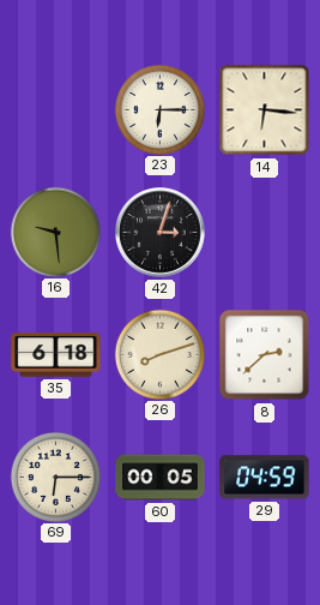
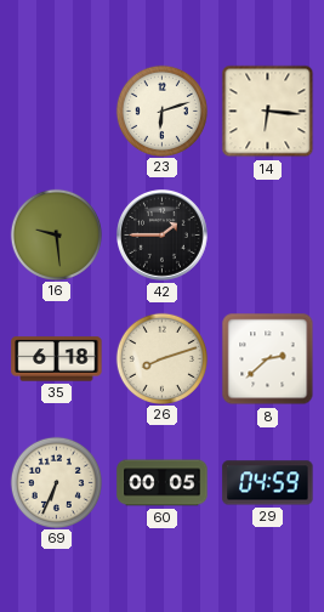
23: 6:15 -> 6:12
42: 3:03 -> 1:45
69: 6:15 -> 6:34
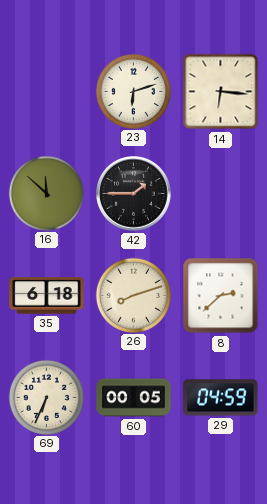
16: 9:29 -> 11:52
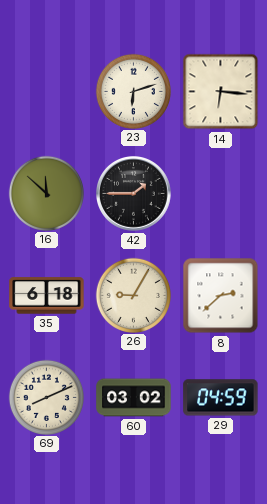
26: 8:12 -> 9:05
69: 6:34 -> 8:11
60: 00:05 -> 03:02
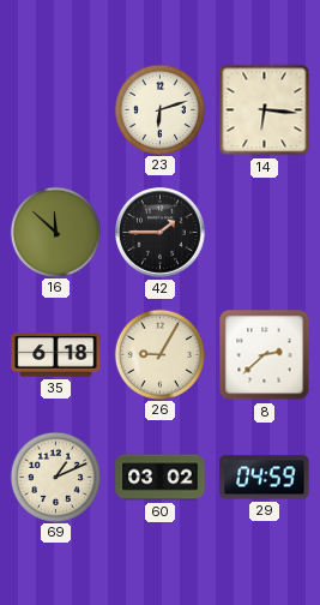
69: 8:11 -> 1:11
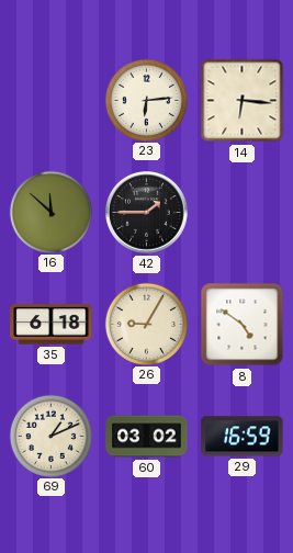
23: 6:12 -> 6:14
8: 2:38 -> 4:51
29: 04:59 -> 16:59
